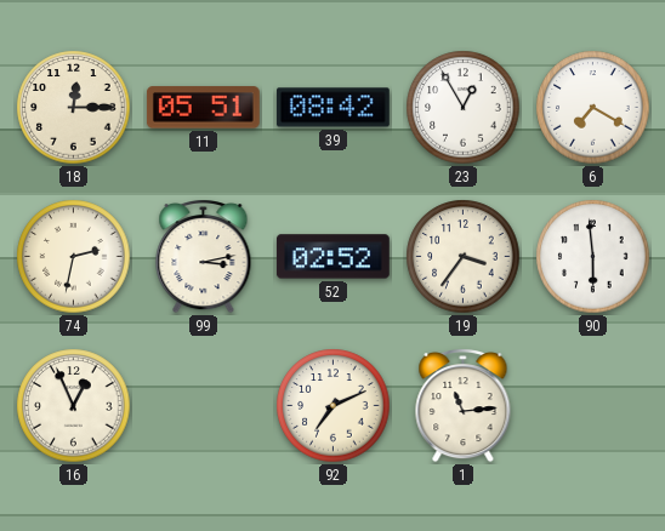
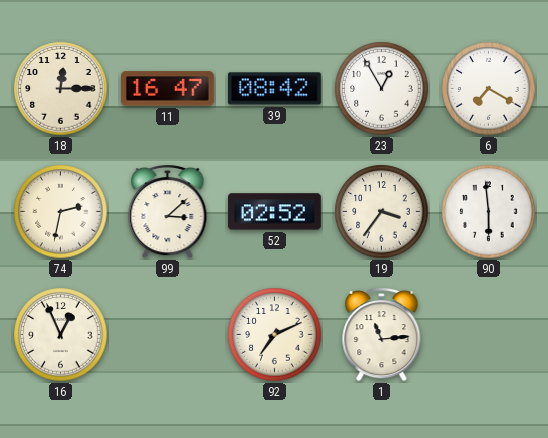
11: 05:51 -> 16:47
99: 3:13 -> 3:08
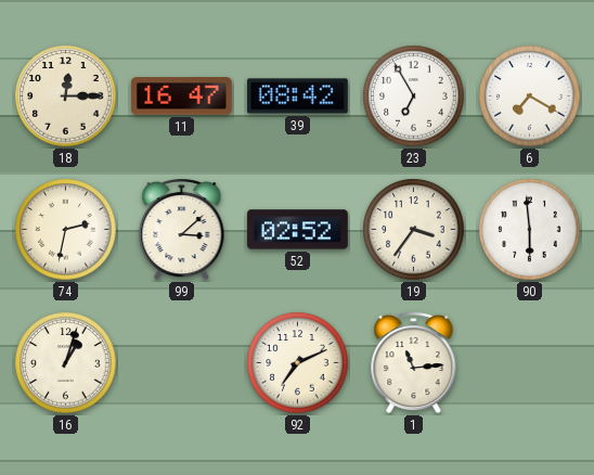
23: 12:55 -> 6:55
16: 12:56 -> 1:03
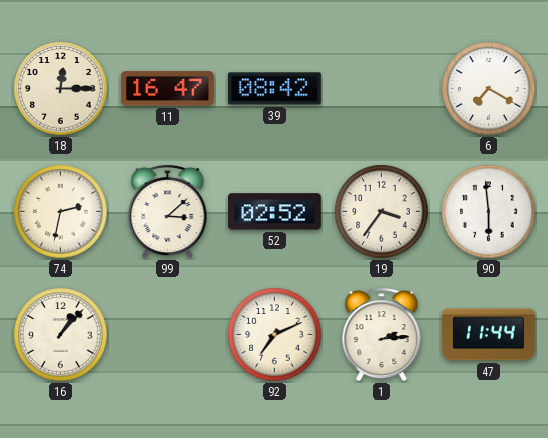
23: 6:55 -> none
16: 1:03 -> 1:07
1: 11:14 -> 2:14
47: none -> 11:44
